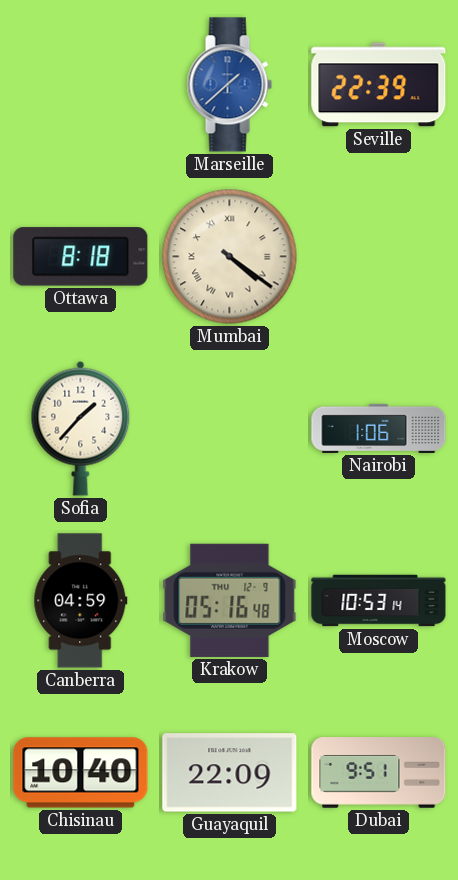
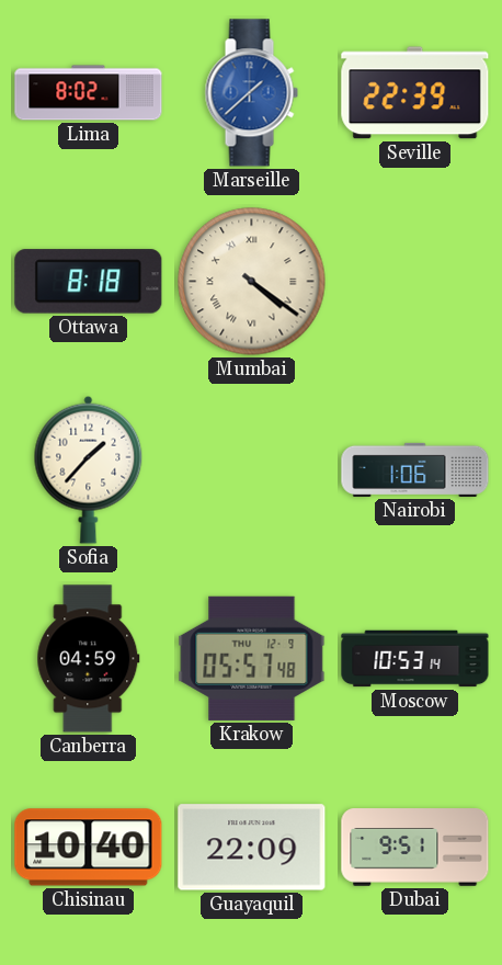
Lima: none -> 8:02
Krakow: 05:16 -> 05:57
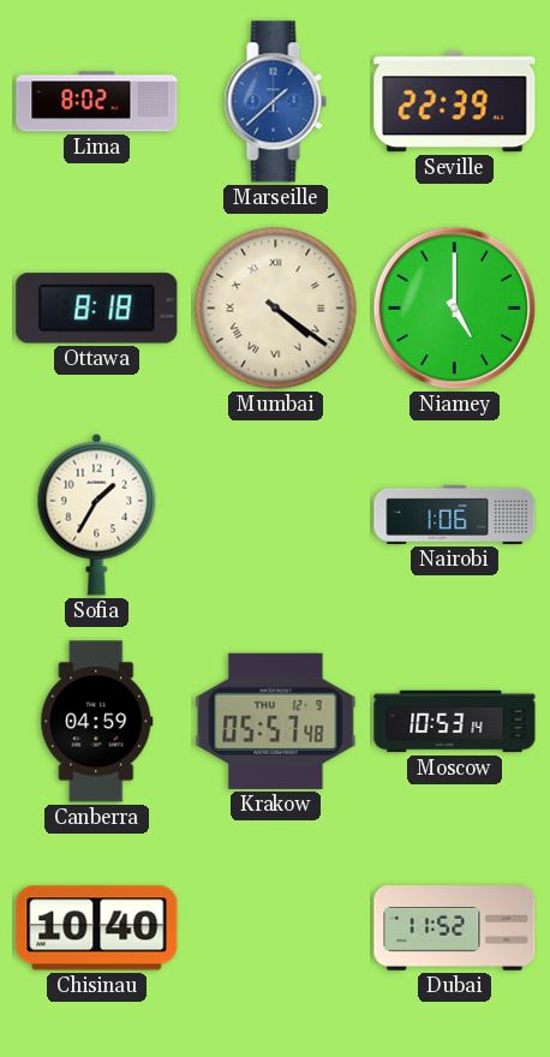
Niamey: none -> 5:00
Sofia: 1:37 -> 1:35
Guayaquil: 22:09 -> none
Dubai: 9:51 -> 11:52
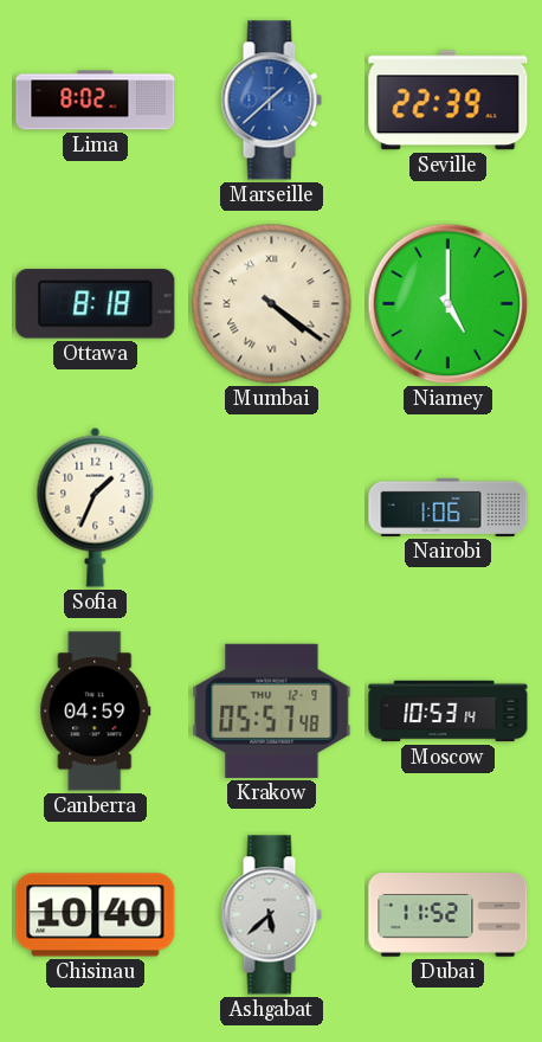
Sofia: 1:35 -> 1:34
Ashgabat: none -> 5:38
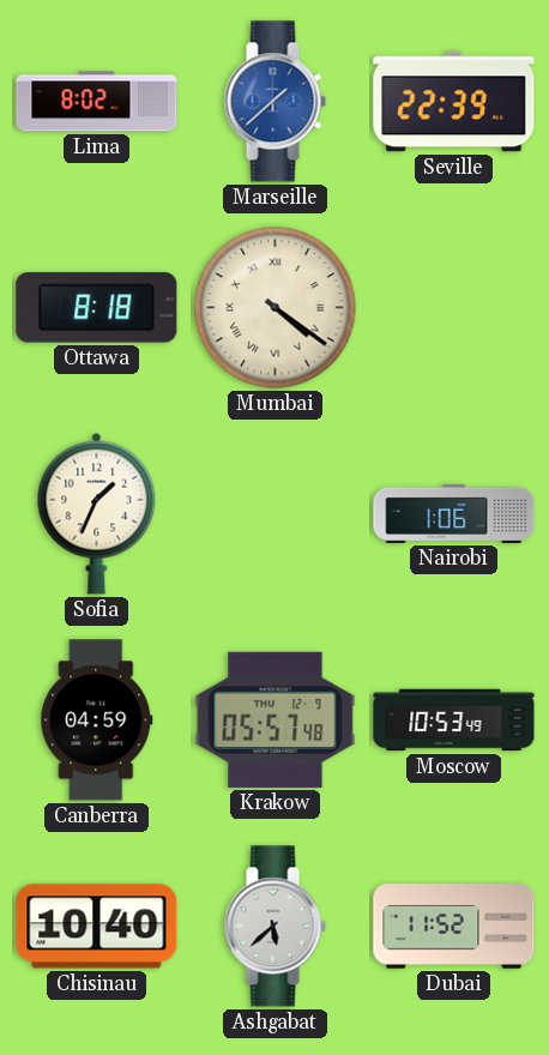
Niamey: 5:00 -> none
Moscow: 10:53:14 -> 10:53:49
